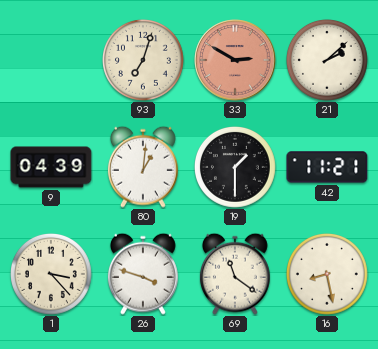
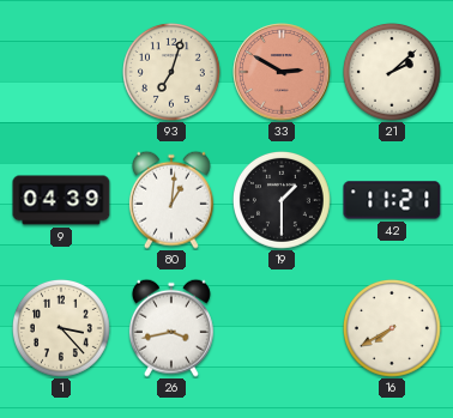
26: 3:48 -> 3:43
69: 11:21 -> none
16: 8:28 -> 7:40
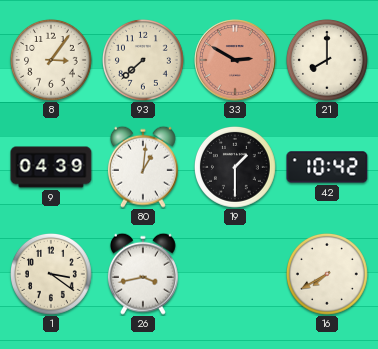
8: none -> 3:06
93: 7:03 -> 7:38
21: 2:08 -> 8:00
42: 11:21 -> 10:42
1: 3:23 -> 3:21
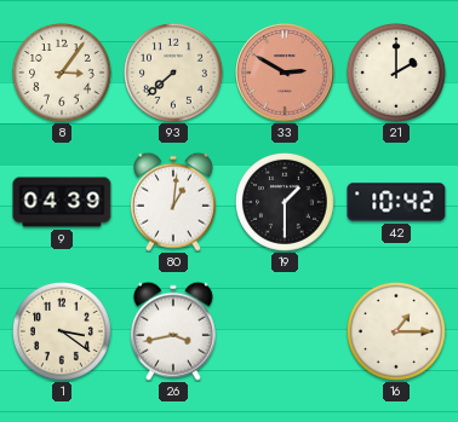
21: 8:00 -> 2:00
16: 7:40 -> 1:15
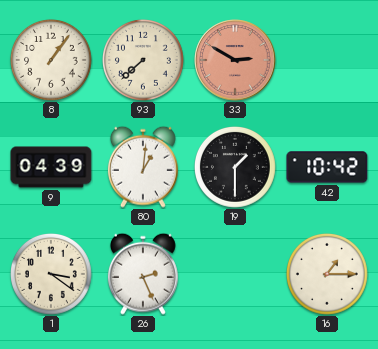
8: 3:06 -> 1:06
21: 2:00 -> none
26: 3:43 -> 2:26
